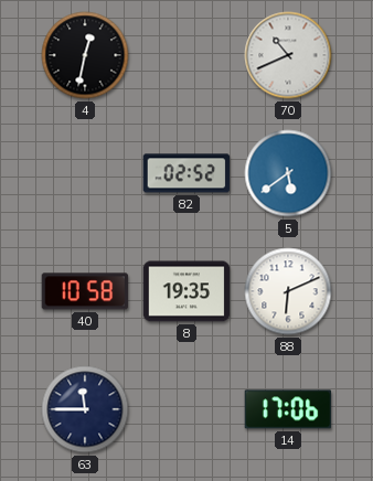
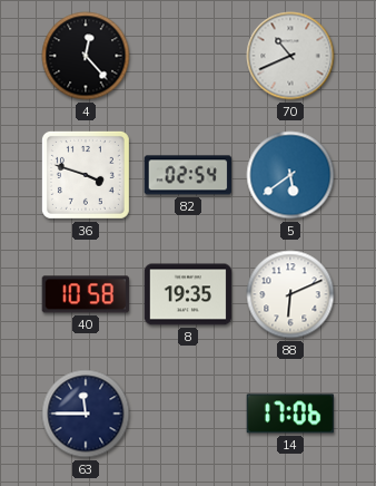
4: 12:32 -> 12:23
36: none -> 3:48
82: 02:52 -> 02:54
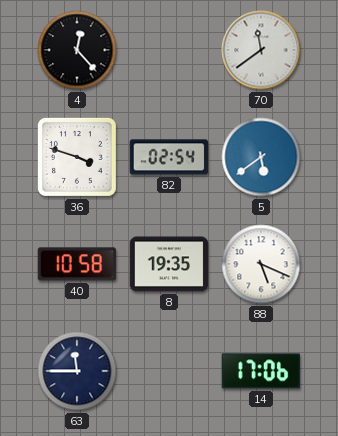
70: 10:41 -> 11:39
88: 6:11 -> 5:19
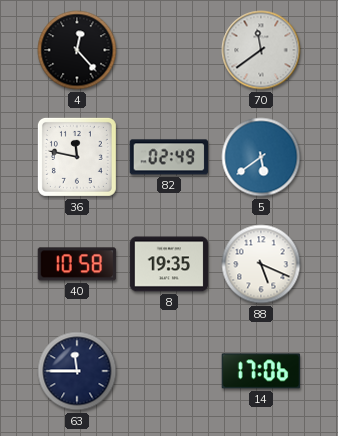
36: 3:48 -> 11:47
82: 02:54 -> 02:49
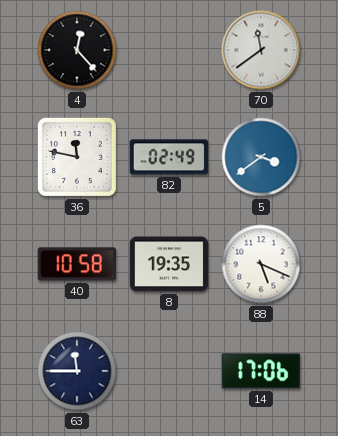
5: 5:39 -> 3:39
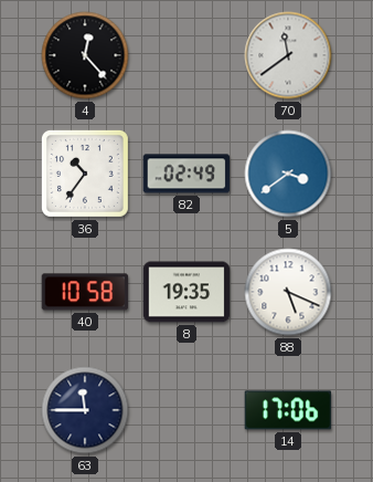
36: 11:47 -> 10:36
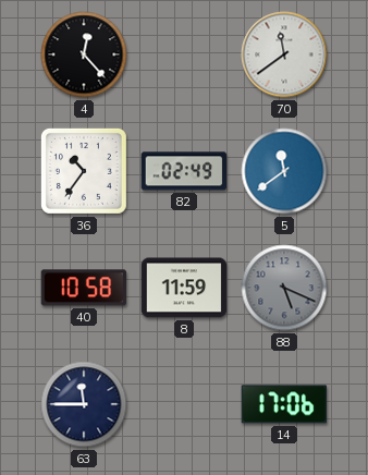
5: 3:39 -> 11:39
8: 19:35 -> 11:59
88 dial: white -> grey
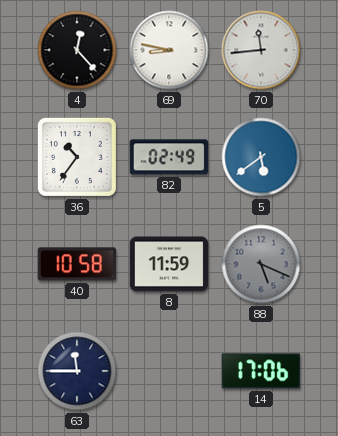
69: none -> 8:47
70: 11:39 -> 11:44
5: 11:39 -> 5:39
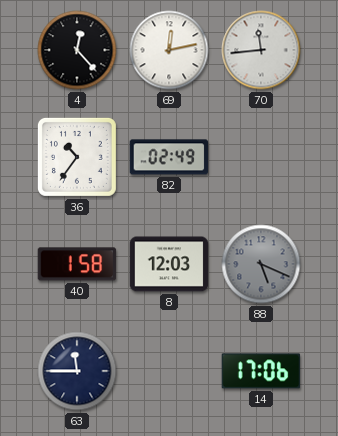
69: 8:47 -> 12:13
5: 5:39 -> none
40: 10:58 -> 1:58
8: 11:59 -> 12:03
